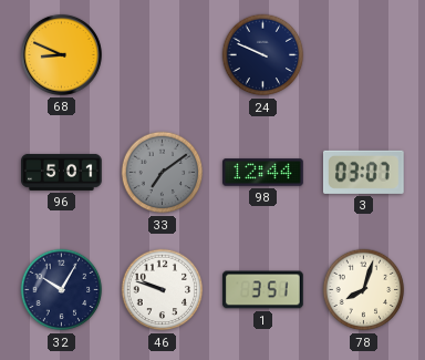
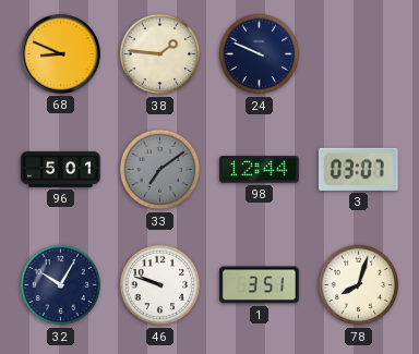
38: none -> 1:46
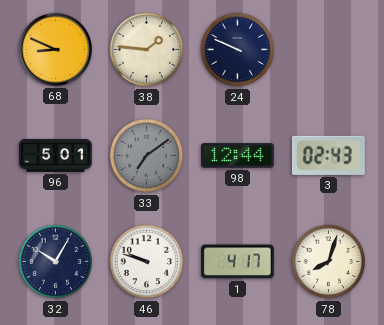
3: 03:07 -> 02:43
1: 3:51 -> 4:17
